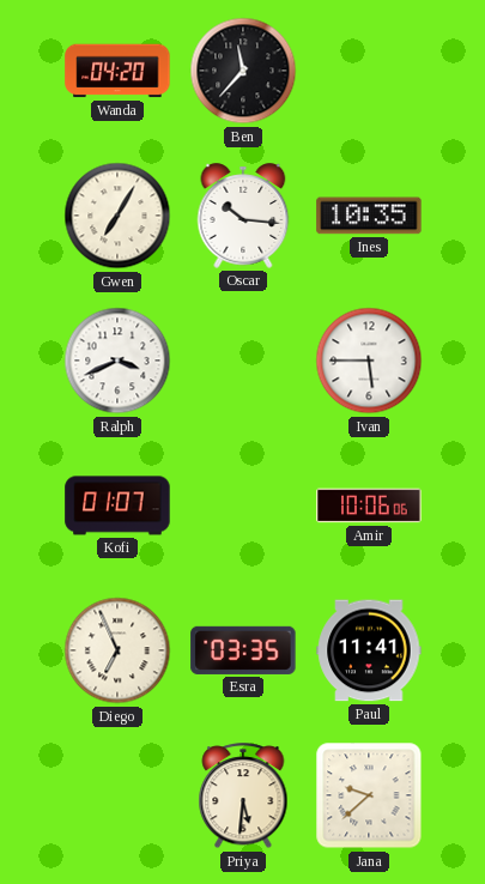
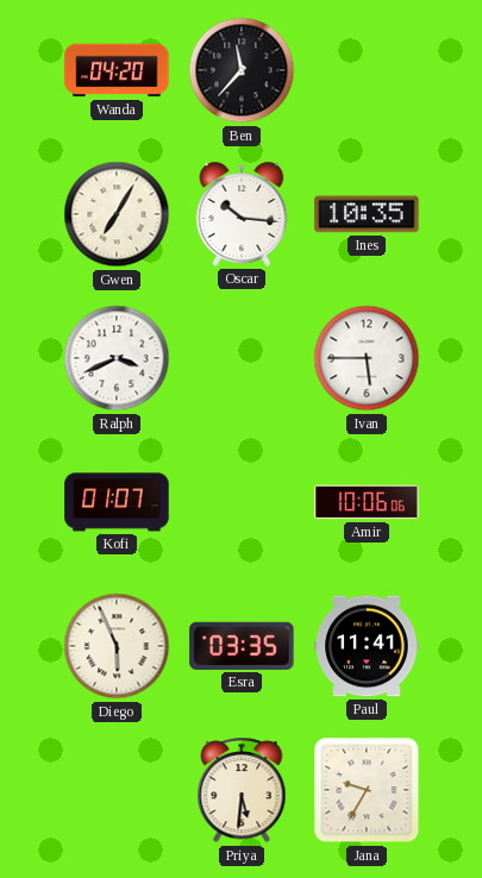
Diego: 6:56 -> 5:56
Jana: 9:38 -> 9:35
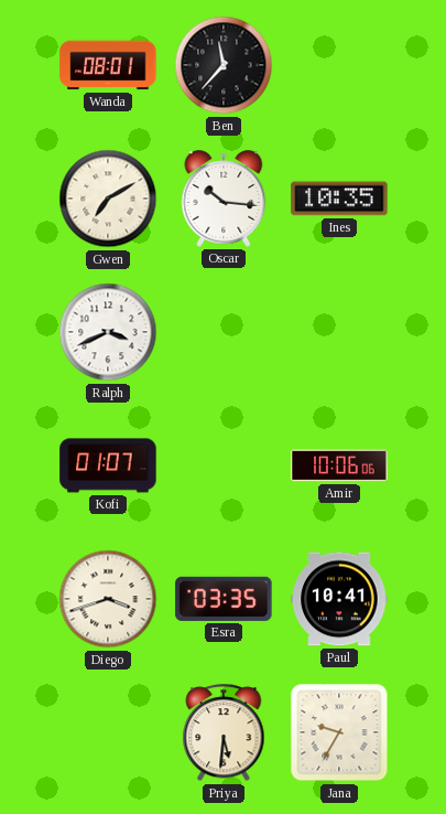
Wanda: 04:20 -> 08:01
Gwen: 7:05 -> 7:10
Ivan: 5:45 -> none
Diego: 5:56 -> 3:42
Paul: 11:41 -> 10:41
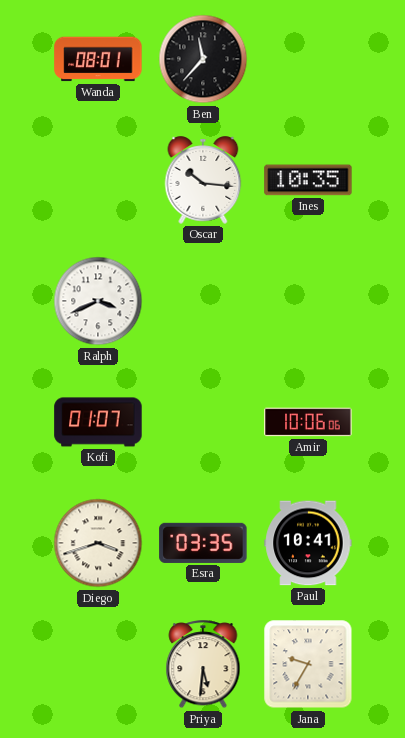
Gwen: 7:10 -> none
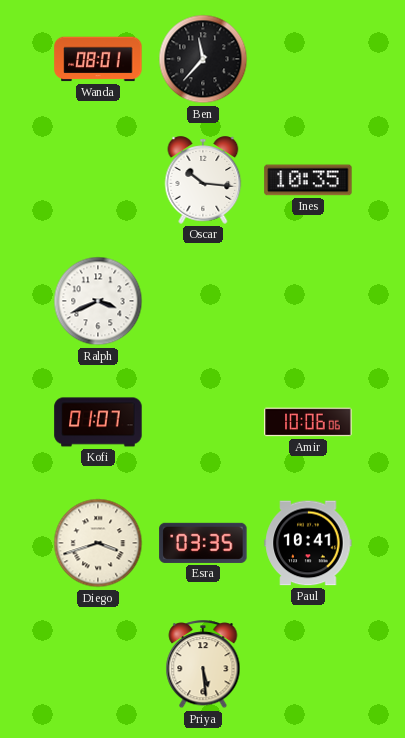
Priya: 5:31 -> 5:29
Jana: 9:35 -> none
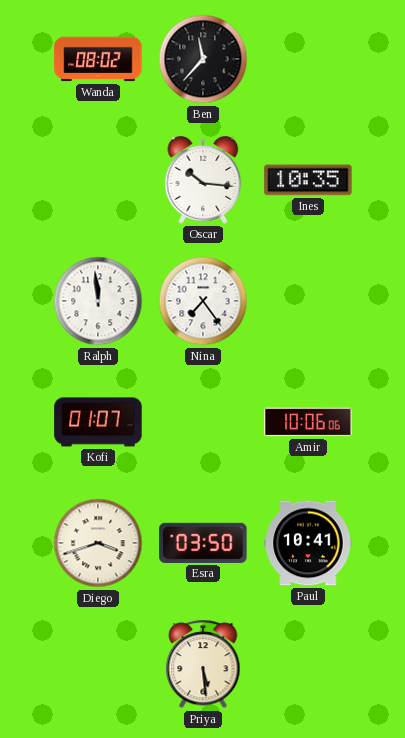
Wanda: 08:01 -> 08:02
Ralph: 3:41 -> 11:59
Nina: none -> 7:24
Esra: 03:35 -> 03:50
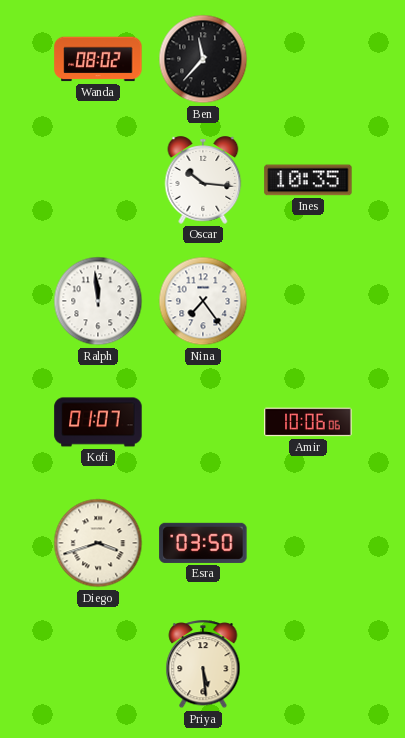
Paul: 10:41 -> none
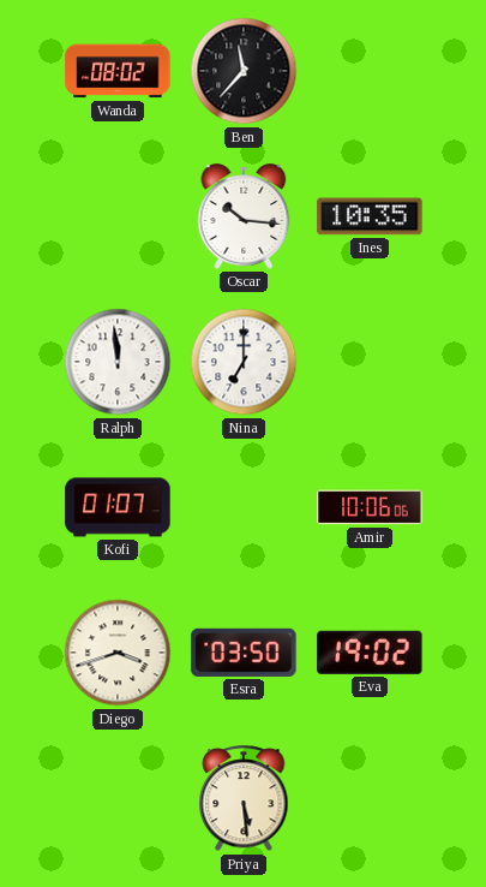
Nina: 7:24 -> 7:00
Eva: none -> 19:02
